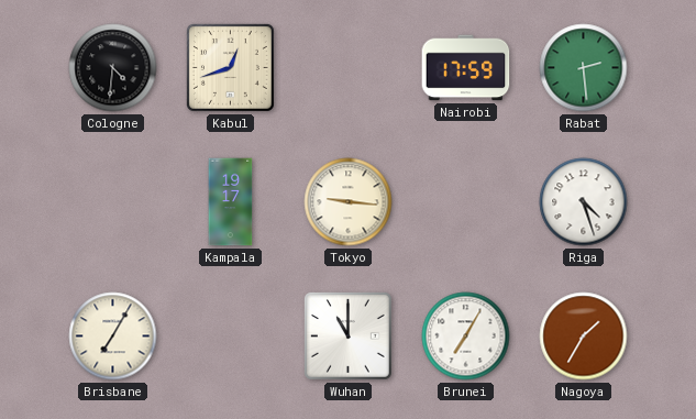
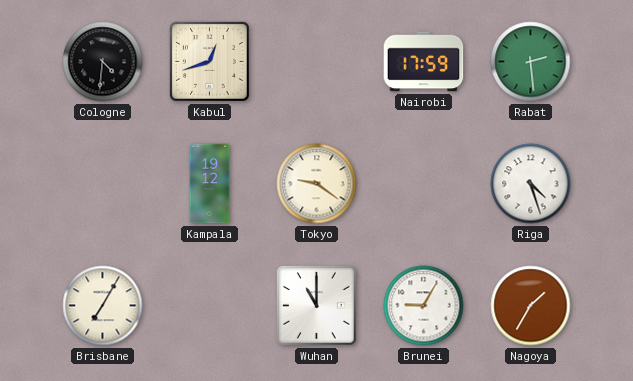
Kampala: 19:17 -> 19:12
Tokyo: 9:16 -> 9:21
Brunei: 7:05 -> 9:05
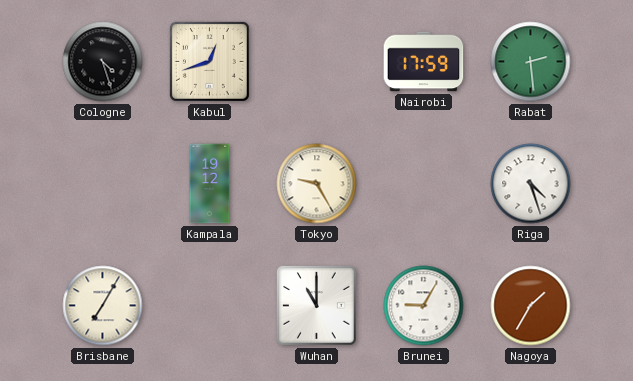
Cologne: 4:31 -> 4:27
Tokyo: 9:21 -> 9:25
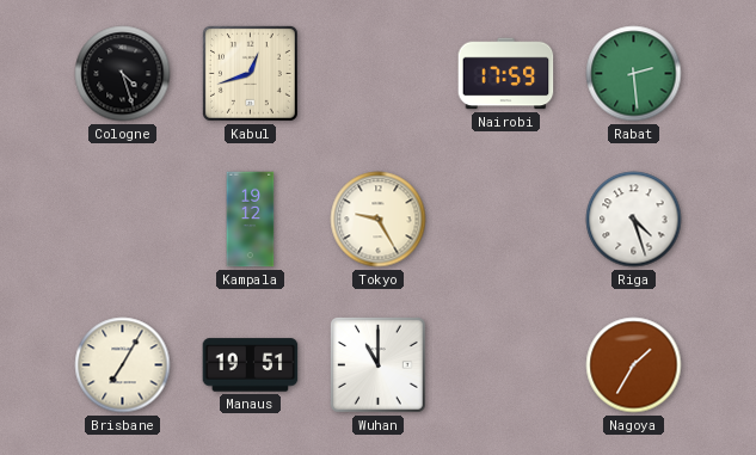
Manaus: none -> 19:51
Brunei: 9:05 -> none
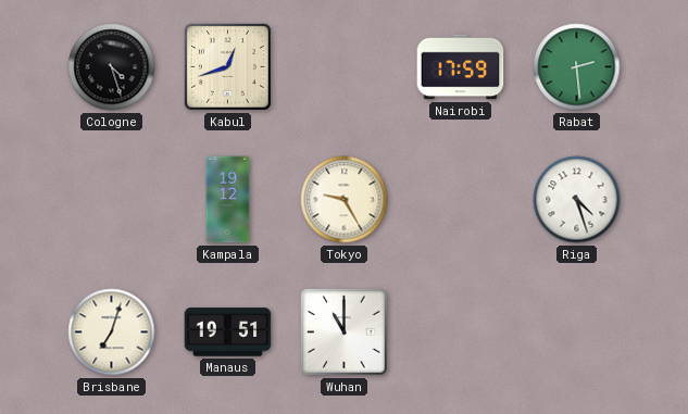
Brisbane: 7:05 -> 7:03
Nagoya: 1:35 -> none
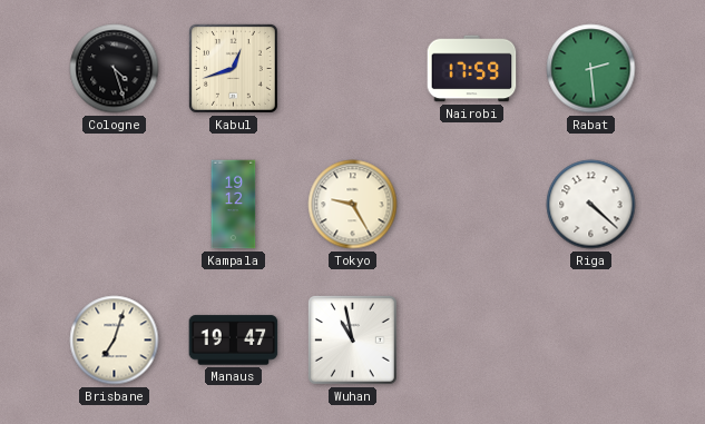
Riga: 4:27 -> 4:22
Manaus: 19:51 -> 19:47
Wuhan: 11:00 -> 10:58
